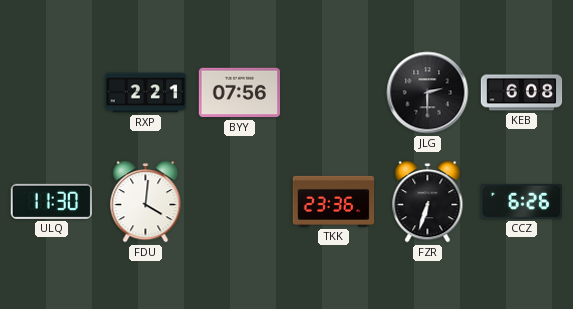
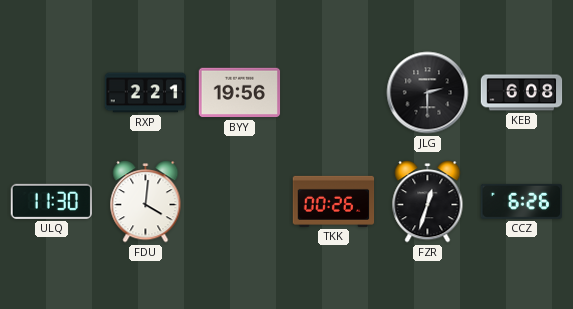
BYY: 07:56 -> 19:56
TKK: 23:36 -> 00:26
FZR: 6:33 -> 12:33
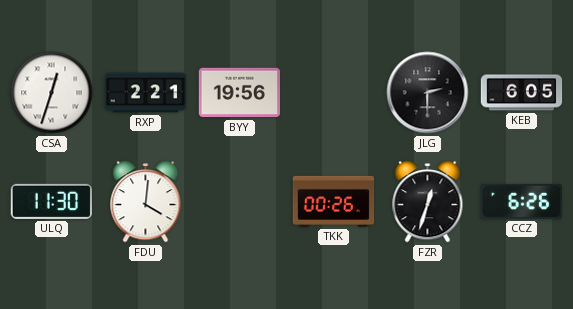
CSA: none -> 12:33
KEB: 6:08 -> 6:05
